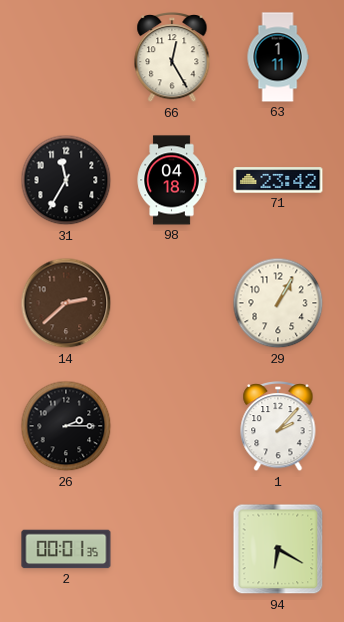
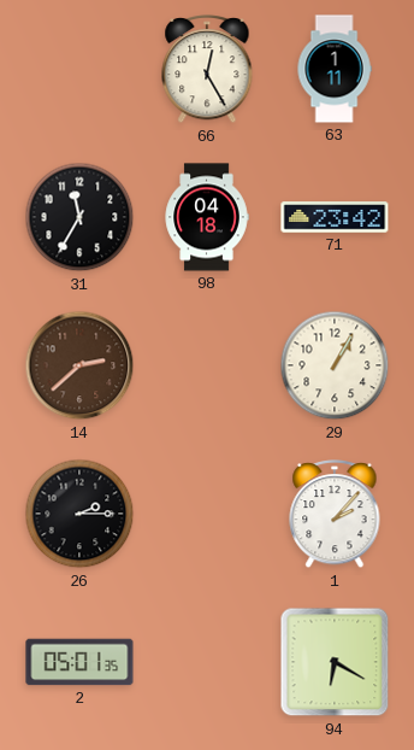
2: 00:01 -> 05:01
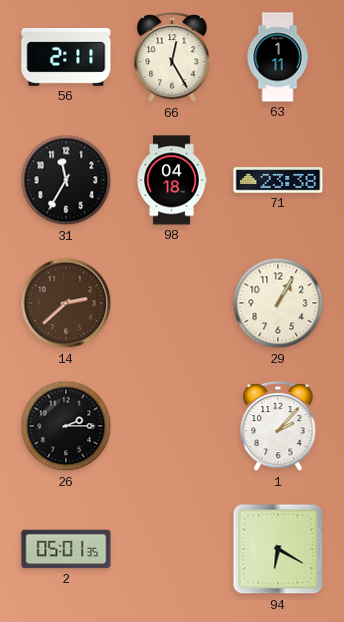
56: none -> 2:11
71: 23:42 -> 23:38
